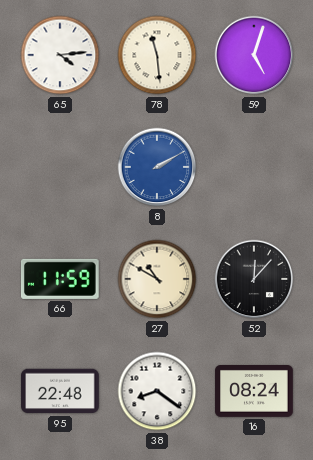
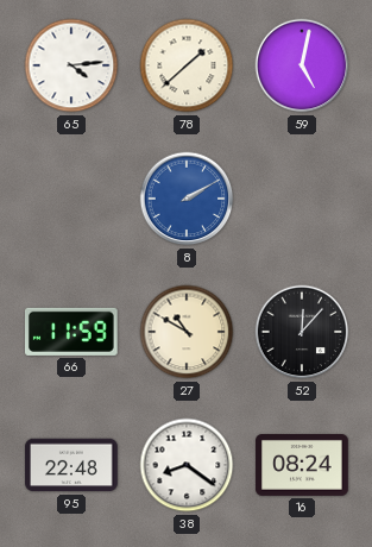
78: 11:29 -> 1:38
59: 5:03 -> 5:02
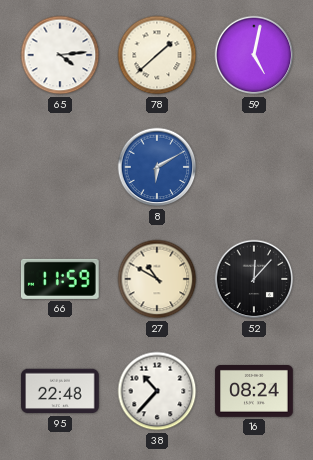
8: 2:10 -> 6:10
38: 8:21 -> 10:37
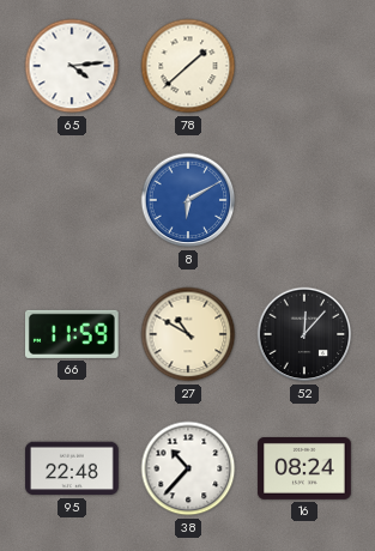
59: 5:02 -> none
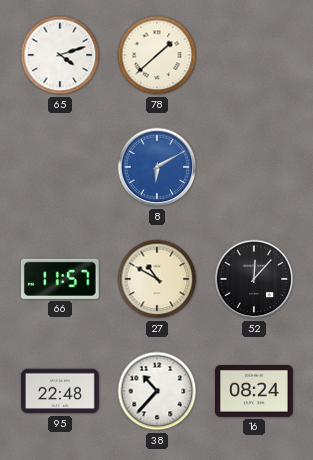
65: 4:14 -> 4:12
66: 11:59 -> 11:57
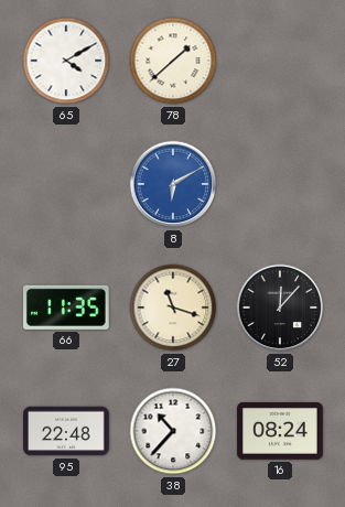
65: 4:12 -> 4:10
66: 11:57 -> 11:35
27: 10:50 -> 11:18
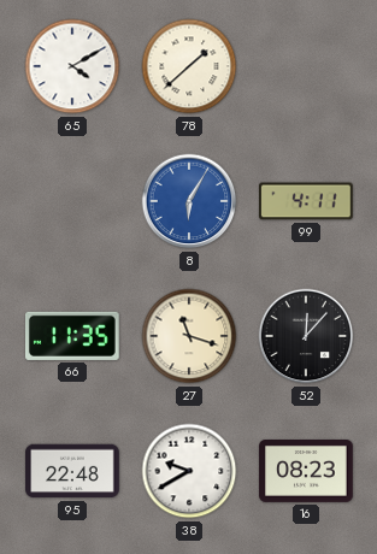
8: 6:10 -> 6:05
99: none -> 4:11
38: 10:37 -> 9:40
16: 08:24 -> 08:23
